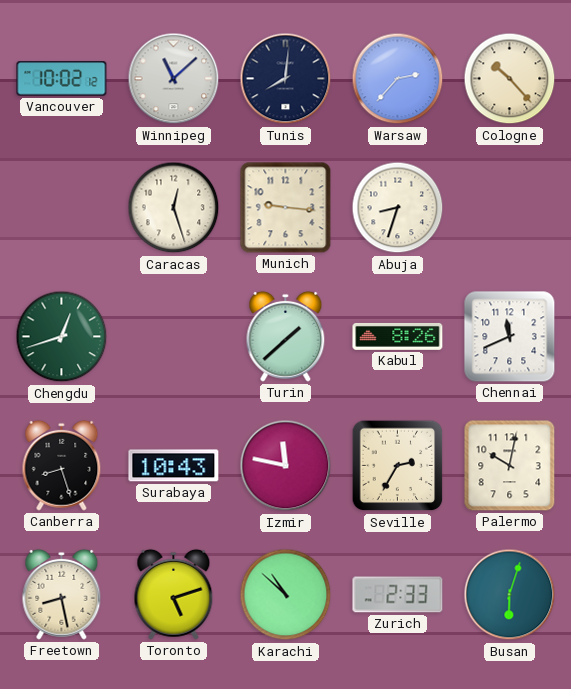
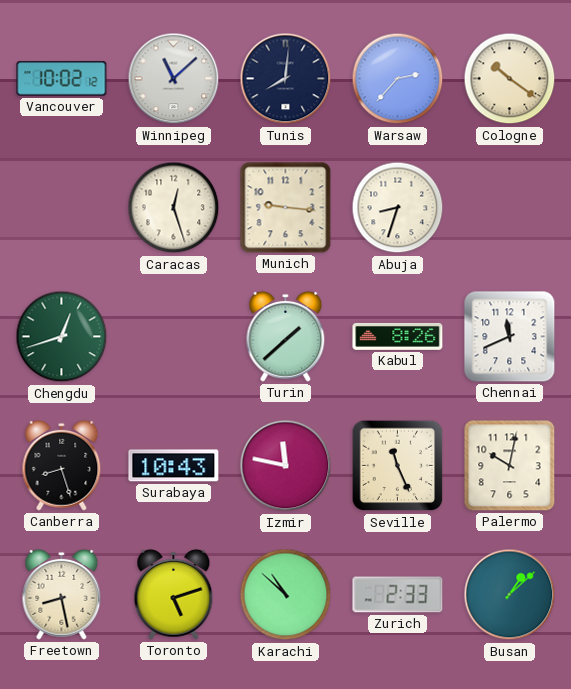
Cologne: 10:23 -> 10:21
Seville: 2:35 -> 11:26
Busan: 6:03 -> 1:08
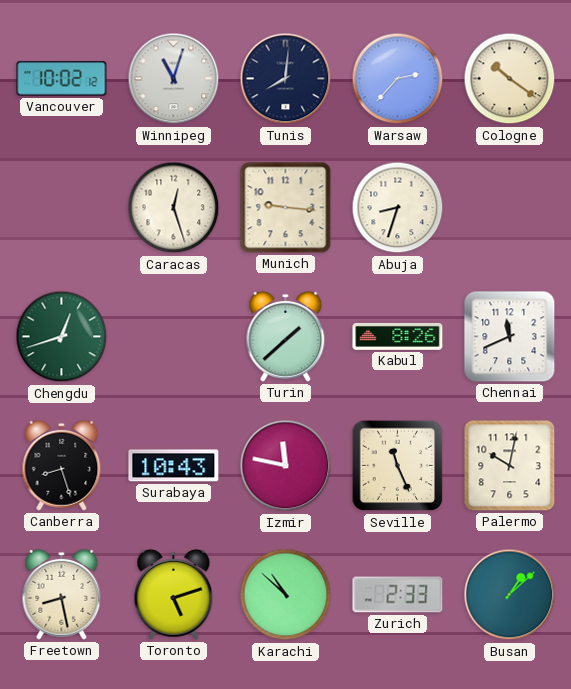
Winnipeg: 11:08 -> 11:03
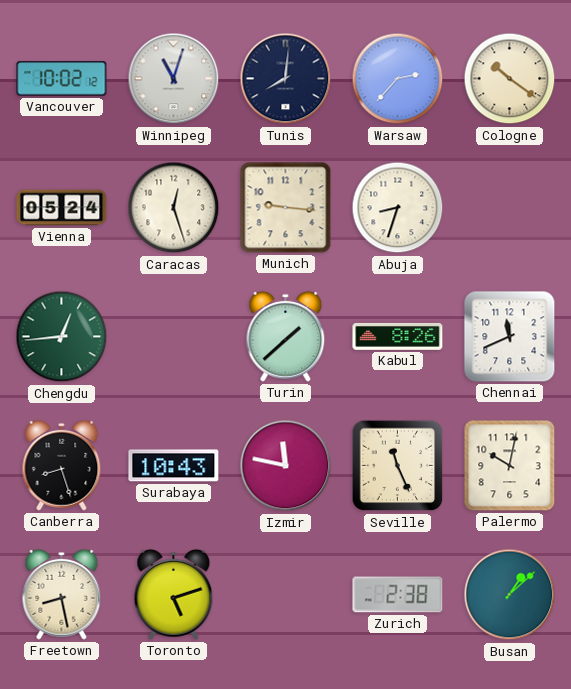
Vienna: none -> 05:24
Chengdu: 12:42 -> 12:44
Karachi: 10:52 -> none
Zurich: 2:33 -> 2:38
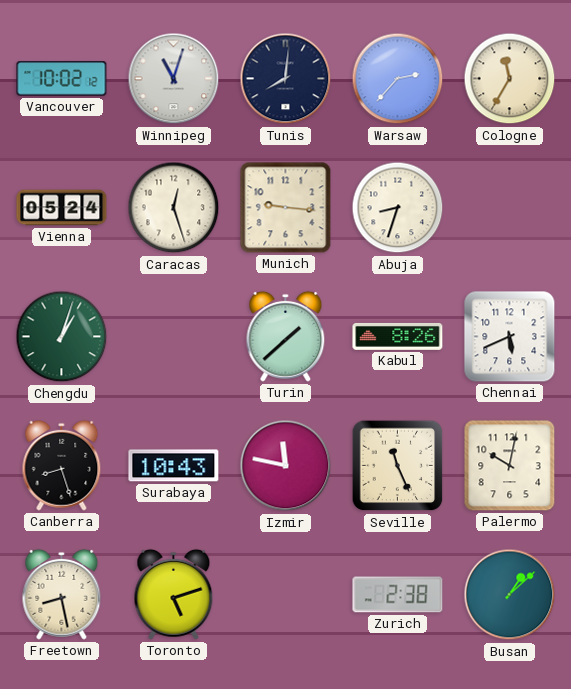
Cologne: 10:21 -> 11:35
Chengdu: 12:44 -> 1:03
Chennai: 11:41 -> 5:41
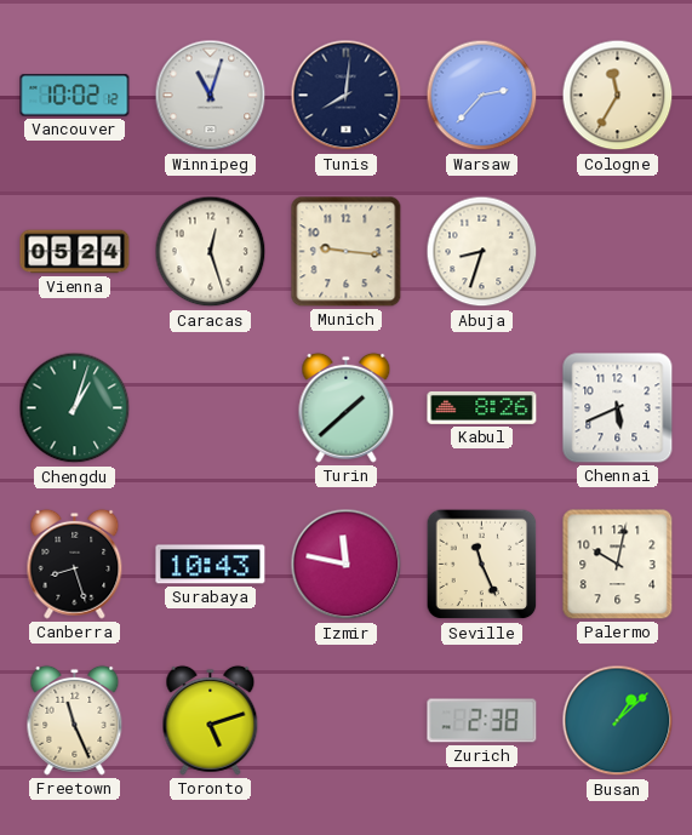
Freetown: 8:28 -> 11:26
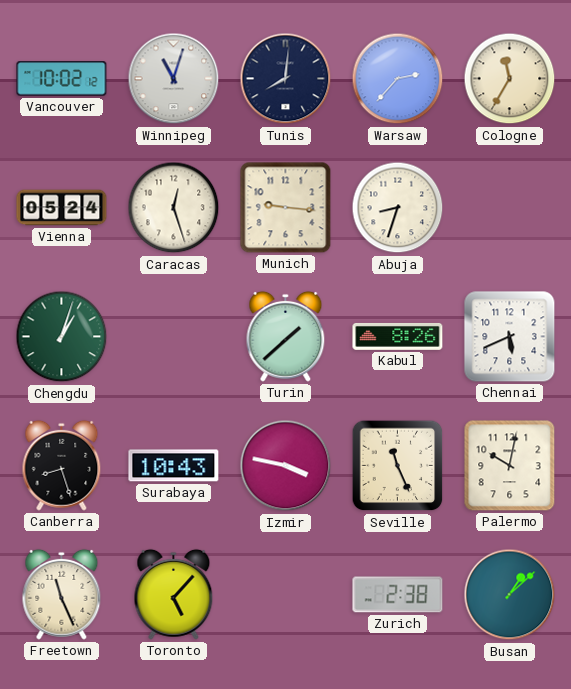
Izmir: 11:47 -> 3:47
Toronto: 5:12 -> 5:07
